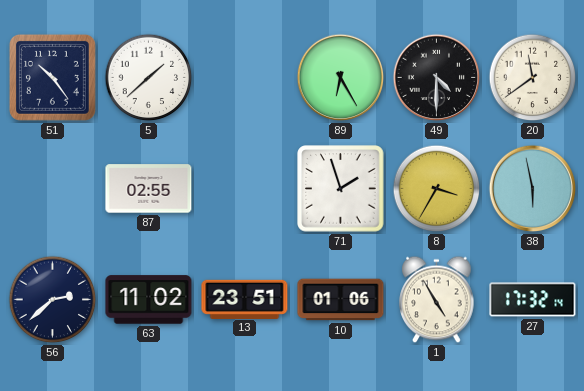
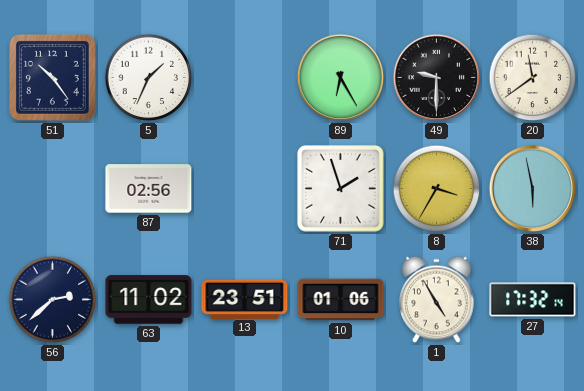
5: 1:38 -> 1:34
49: 4:30 -> 9:30
87: 02:55 -> 02:56
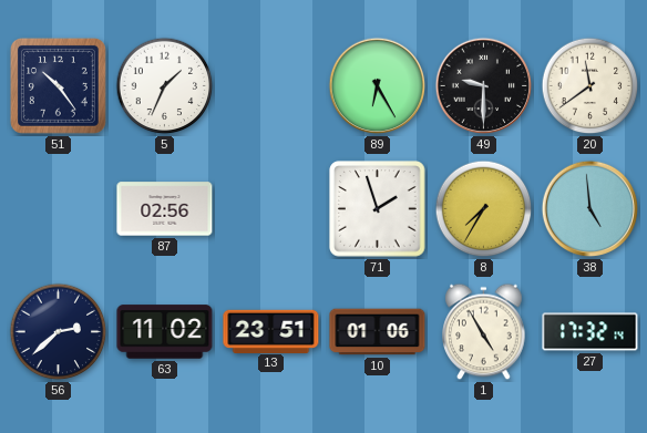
8: 3:35 -> 7:35
38: 5:58 -> 4:59
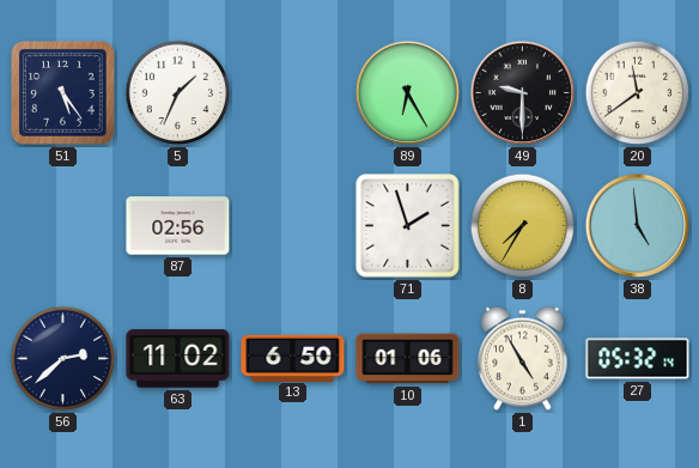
51: 10:24 -> 5:24
13: 23:51 -> 6:50
27: 17:32 -> 05:32
